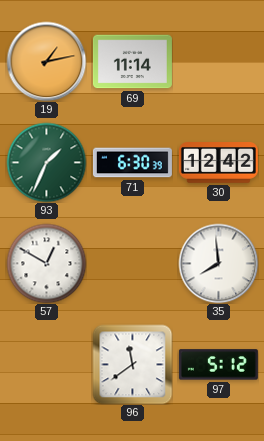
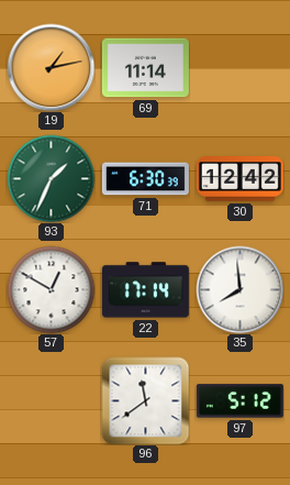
22: none -> 17:14
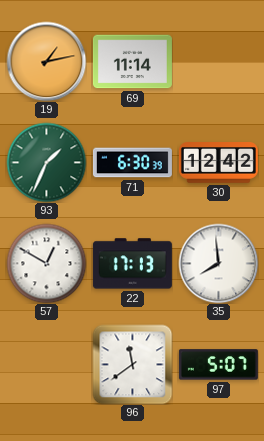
22: 17:14 -> 17:13
97: 5:12 -> 5:07
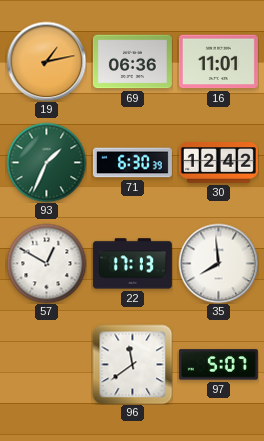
69: 11:14 -> 06:36
16: none -> 11:01
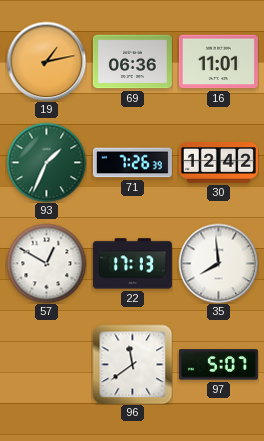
71: 6:30 -> 7:26
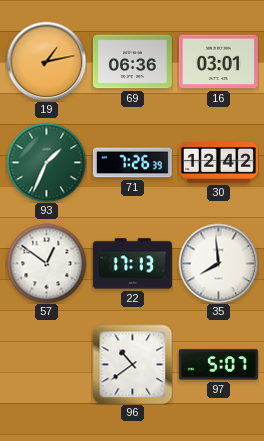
16: 11:01 -> 03:01
57: 12:50 -> 12:51
96: 11:39 -> 10:39
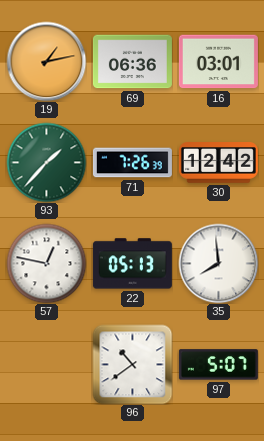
93: 1:34 -> 1:37
57: 12:51 -> 12:47
22: 17:13 -> 05:13
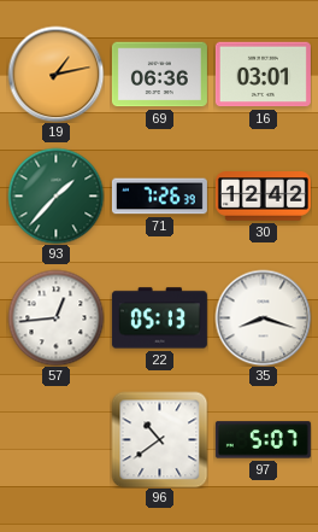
57: 12:47 -> 12:44
35: 7:59 -> 8:18
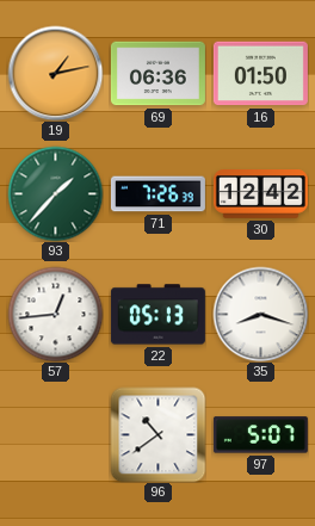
16: 03:01 -> 01:50
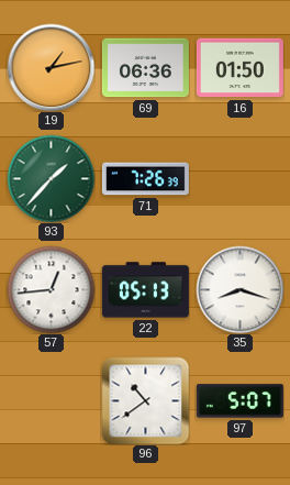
30: 12:42 -> none
